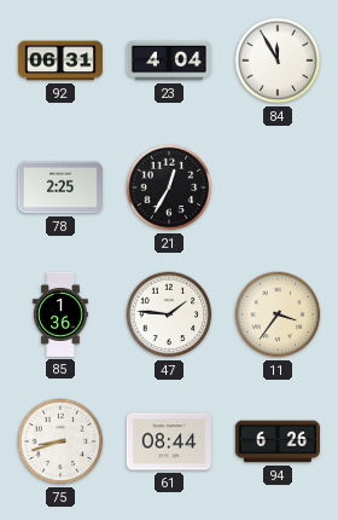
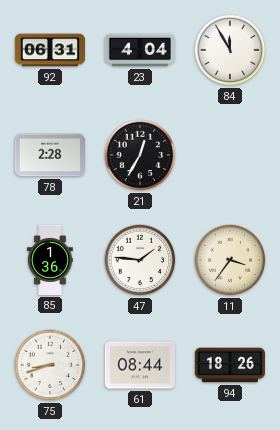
78: 2:25 -> 2:28
94: 6:26 -> 18:26
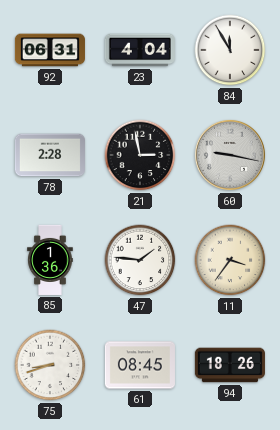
21: 12:35 -> 2:58
60: none -> 9:17
61: 08:44 -> 08:45
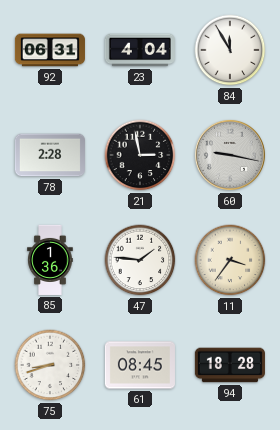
94: 18:26 -> 18:28
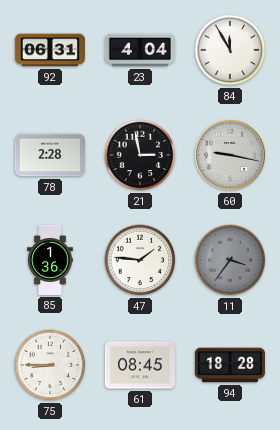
11 dial: cream -> grey
75: 8:42 -> 8:45
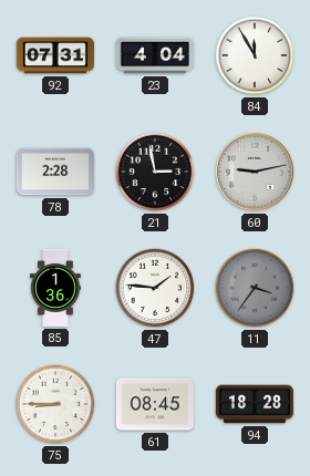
92: 06:31 -> 07:31
60: 9:17 -> 9:13
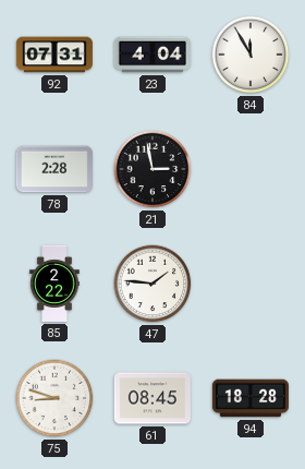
60: 9:13 -> none
85: 1:36 -> 2:22
11: 3:36 -> none
75: 8:45 -> 8:48
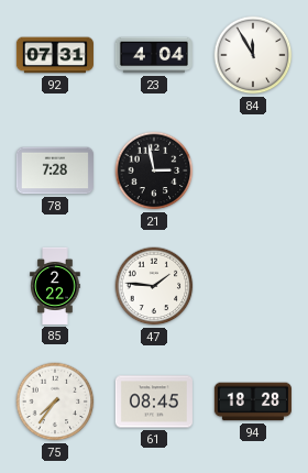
78: 2:28 -> 7:28
75: 8:48 -> 7:36
